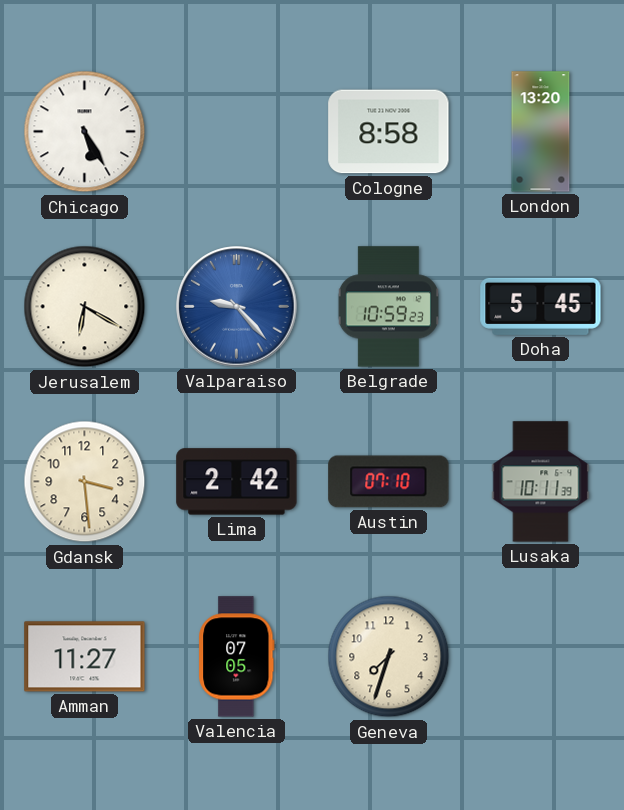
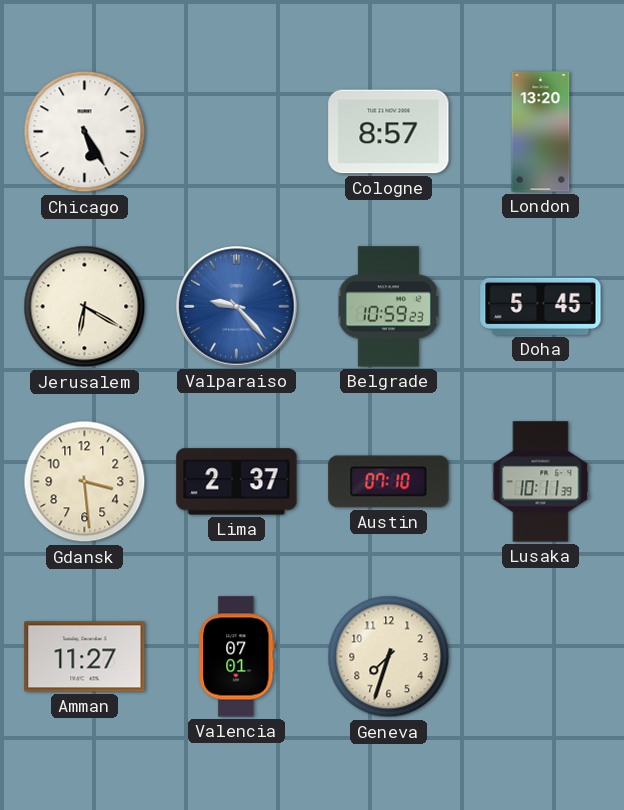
Cologne: 8:58 -> 8:57
Lima: 2:42 -> 2:37
Valencia: 07:05 -> 07:01
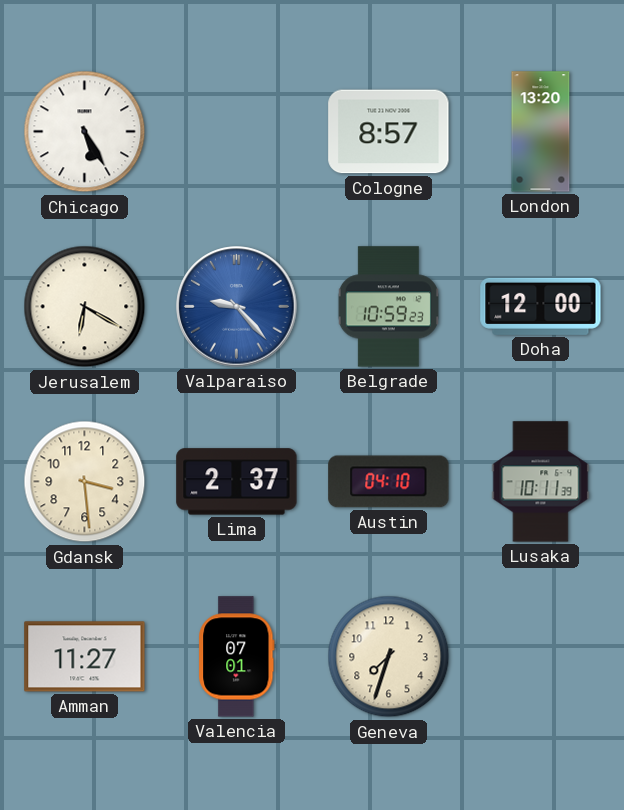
Doha: 5:45 -> 12:00
Austin: 07:10 -> 04:10
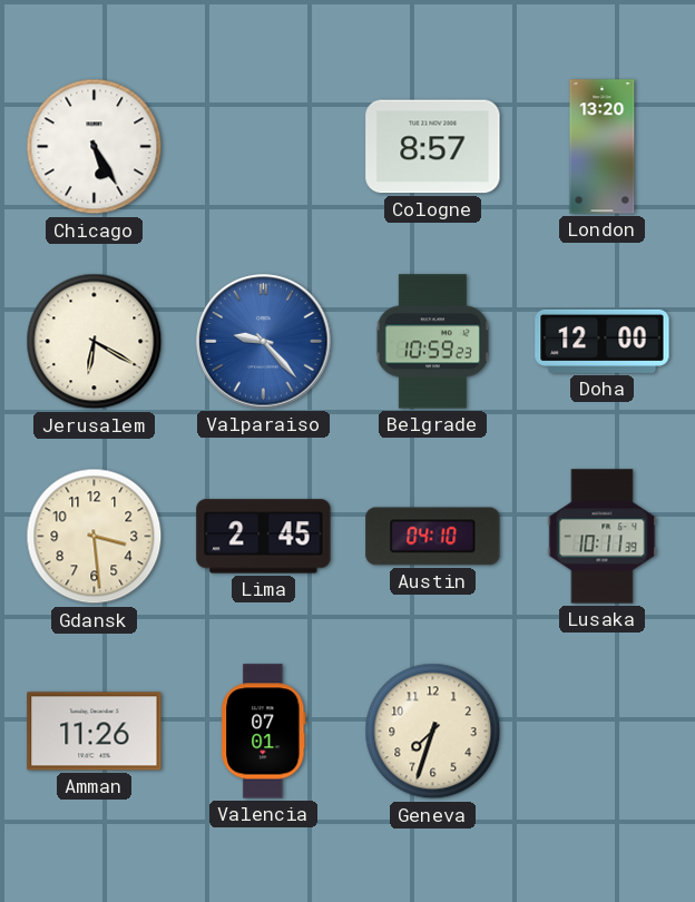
Lima: 2:37 -> 2:45
Amman: 11:27 -> 11:26
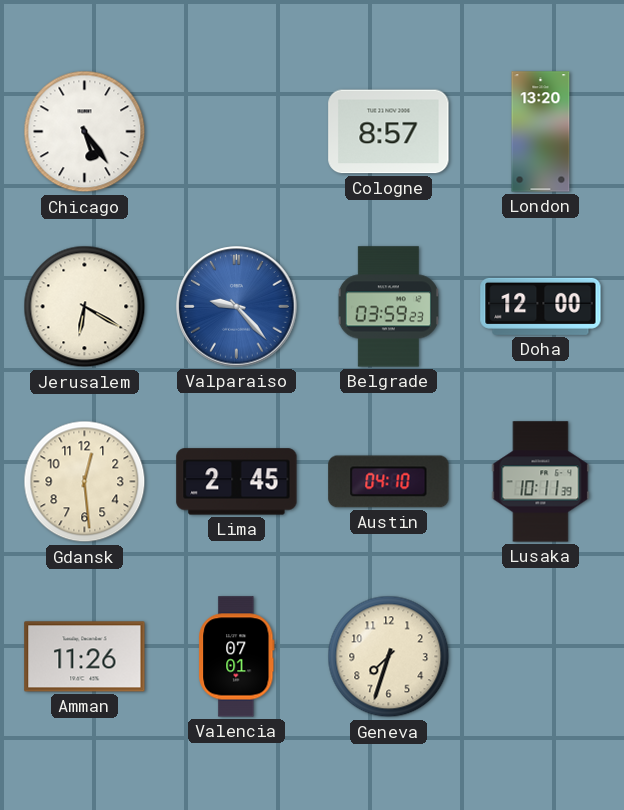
Chicago: 5:25 -> 5:24
Belgrade: 10:59 -> 03:59
Gdansk: 3:29 -> 12:29
